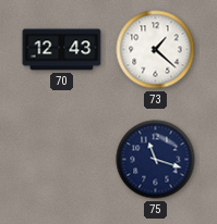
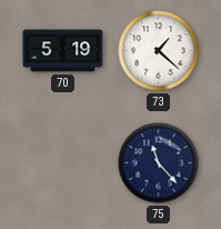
70: 12:43 -> 5:19
75: 11:18 -> 11:23
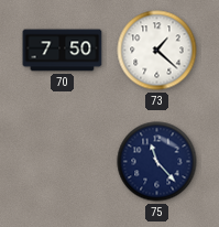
70: 5:19 -> 7:50
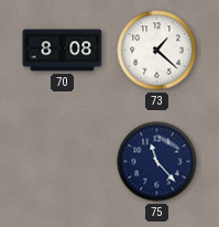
70: 7:50 -> 8:08
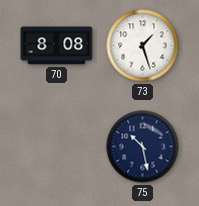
73: 1:22 -> 1:27
75: 11:23 -> 10:28
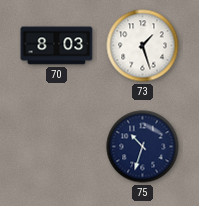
70: 8:08 -> 8:03
75: 10:28 -> 10:33
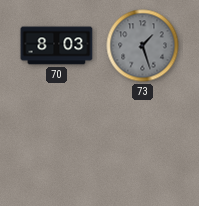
73 dial: white -> grey
75: 10:33 -> none
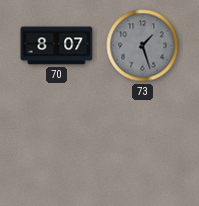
70: 8:03 -> 8:07
